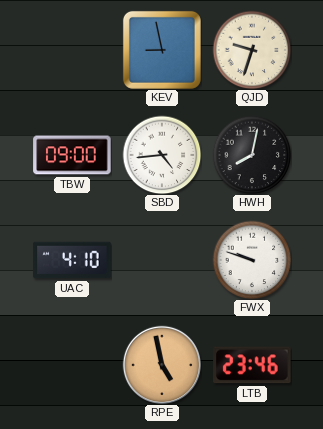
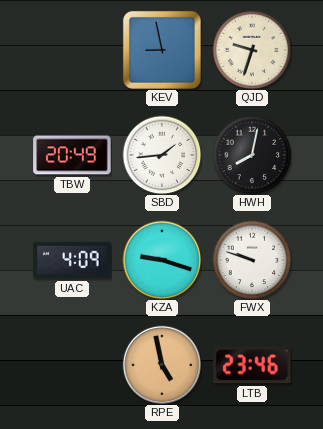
TBW: 09:00 -> 20:49
SBD: 4:44 -> 1:44
UAC: 4:10 -> 4:09
KZA: none -> 9:18
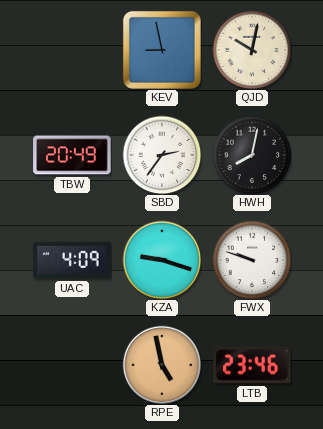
QJD: 9:33 -> 10:02
SBD: 1:44 -> 2:36
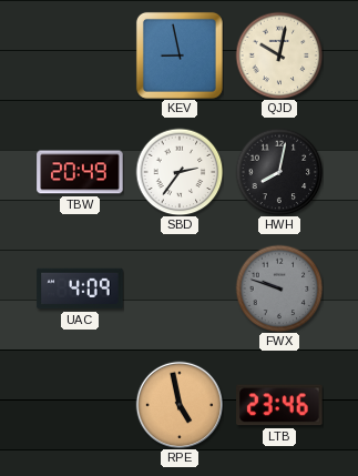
KZA: 9:18 -> none
FWX dial: white -> grey
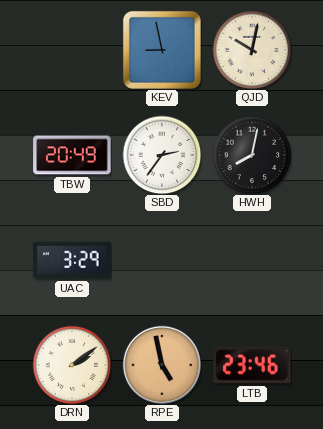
UAC: 4:09 -> 3:29
FWX: 9:48 -> none
DRN: none -> 2:09
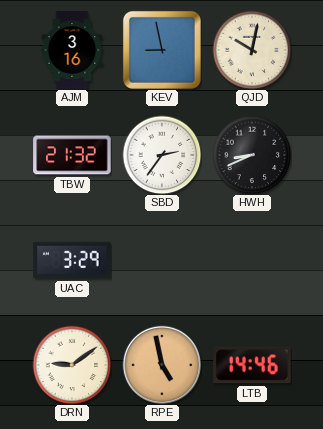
AJM: none -> 3:16
TBW: 20:49 -> 21:32
HWH: 8:02 -> 8:41
DRN: 2:09 -> 9:09
LTB: 23:46 -> 14:46
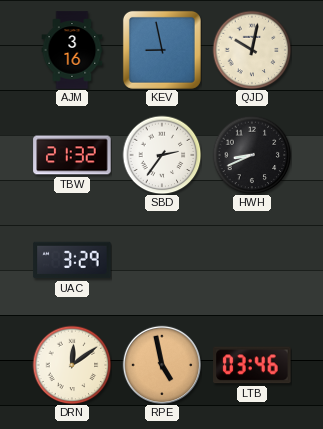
DRN: 9:09 -> 12:09
LTB: 14:46 -> 03:46
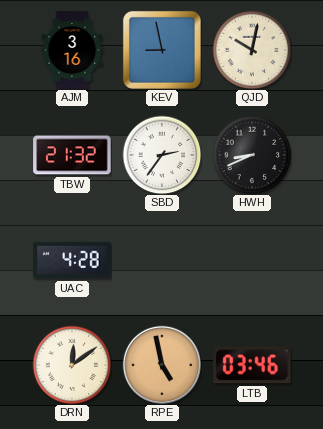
UAC: 3:29 -> 4:28
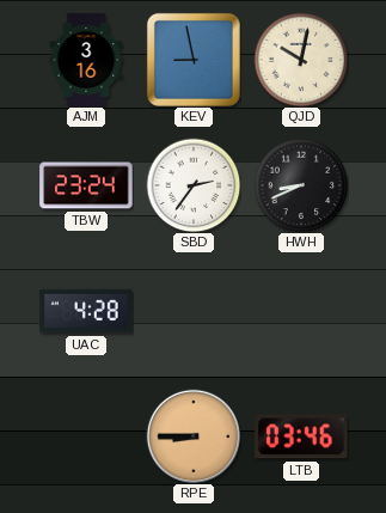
TBW: 21:32 -> 23:24
DRN: 12:09 -> none
RPE: 4:58 -> 8:45
